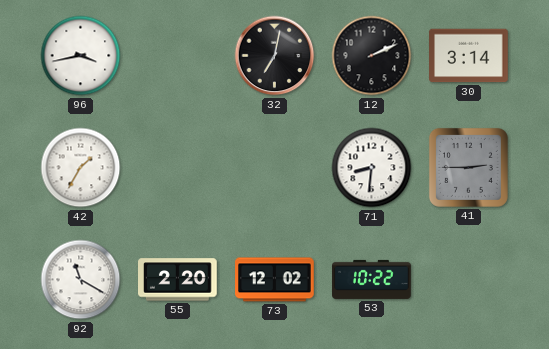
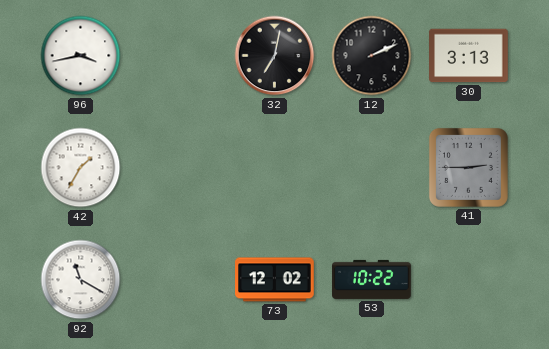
30: 3:14 -> 3:13
71: 8:31 -> none
55: 2:20 -> none
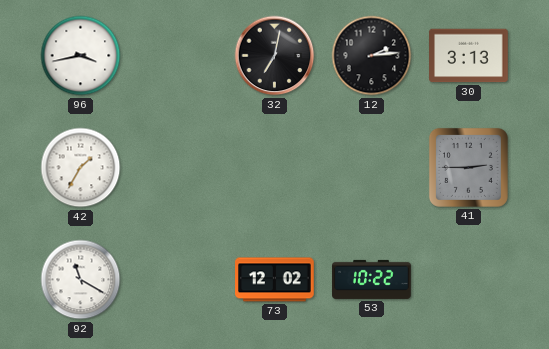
12: 2:11 -> 2:14
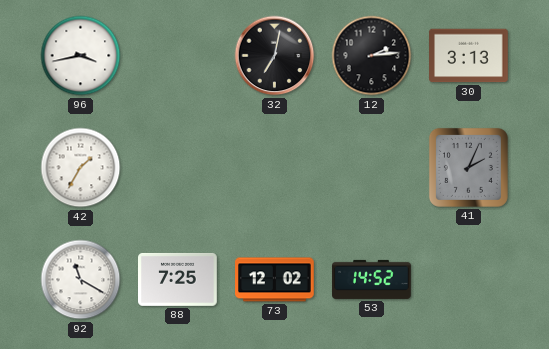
41: 2:45 -> 2:04
88: none -> 7:25
53: 10:22 -> 14:52
